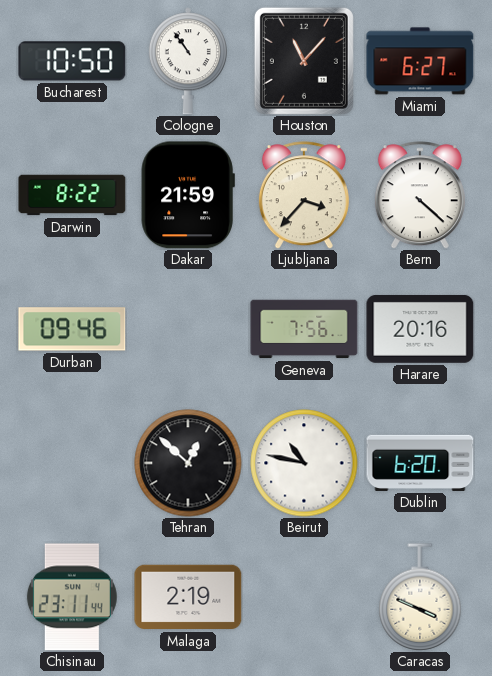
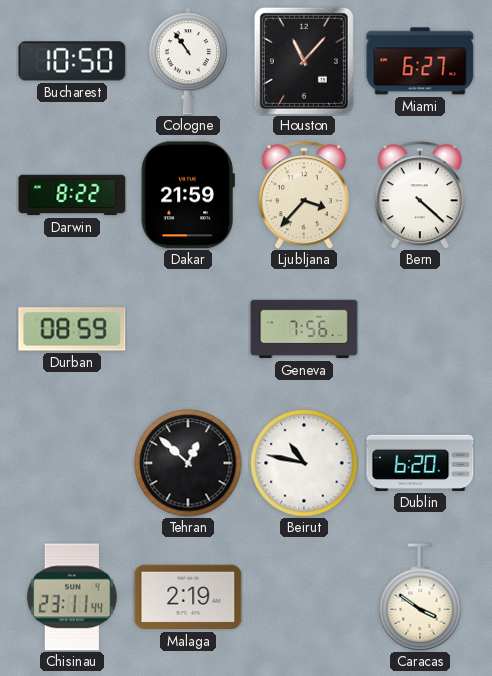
Durban: 09:46 -> 08:59
Harare: 20:16 -> none
Caracas: 3:49 -> 3:51
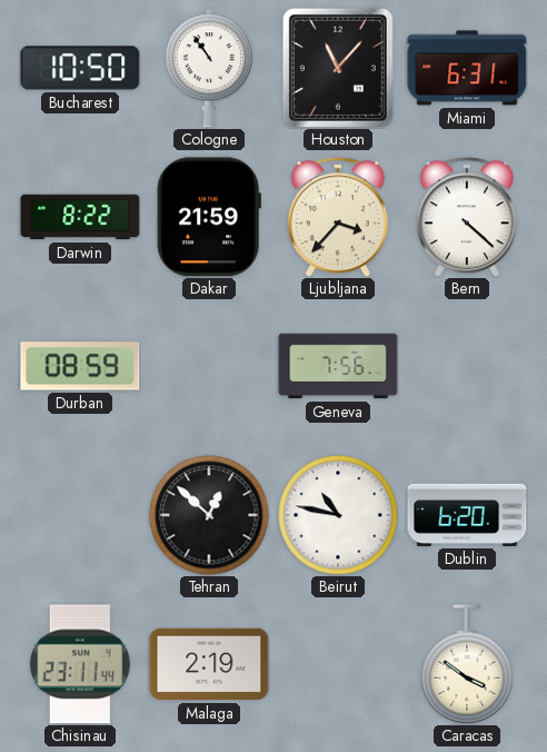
Miami: 6:27 -> 6:31
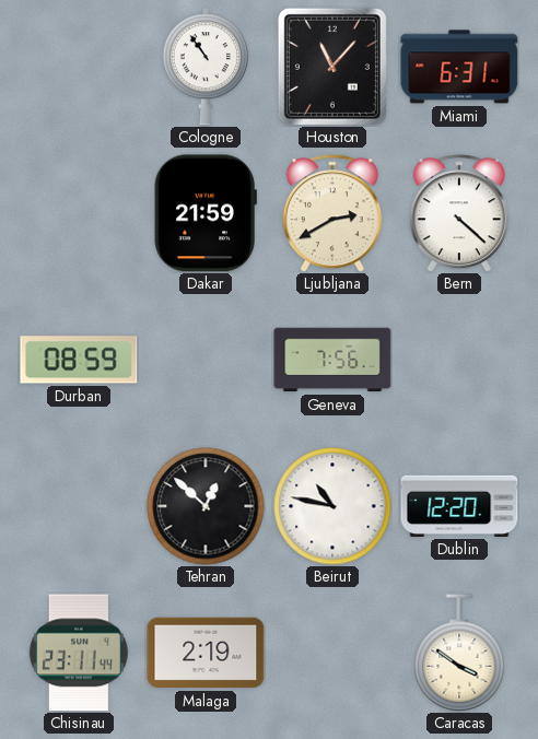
Bucharest: 10:50 -> none
Darwin: 8:22 -> none
Ljubljana: 3:37 -> 2:40
Dublin: 6:20 -> 12:20
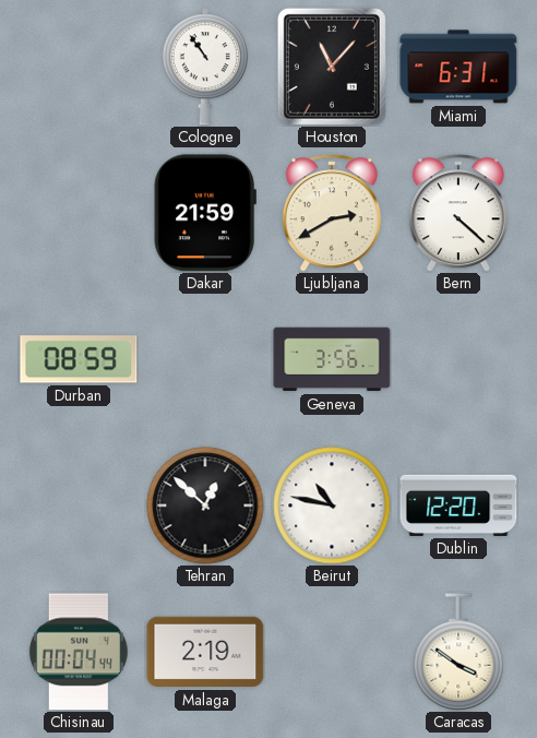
Geneva: 7:56 -> 3:56
Chisinau: 23:11 -> 00:04
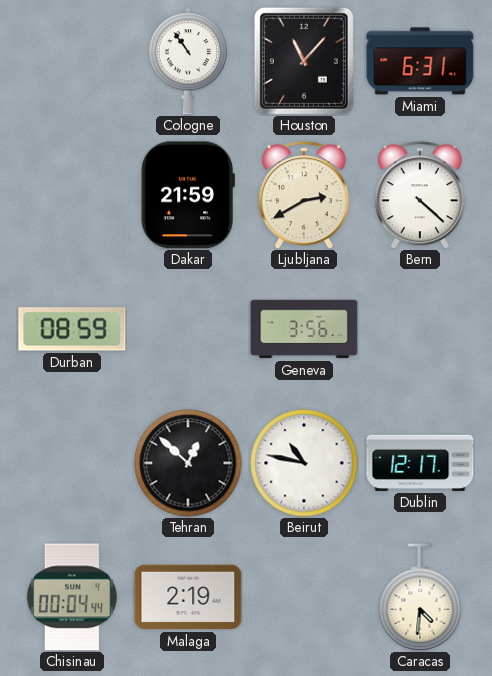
Dublin: 12:20 -> 12:17
Caracas: 3:51 -> 4:31
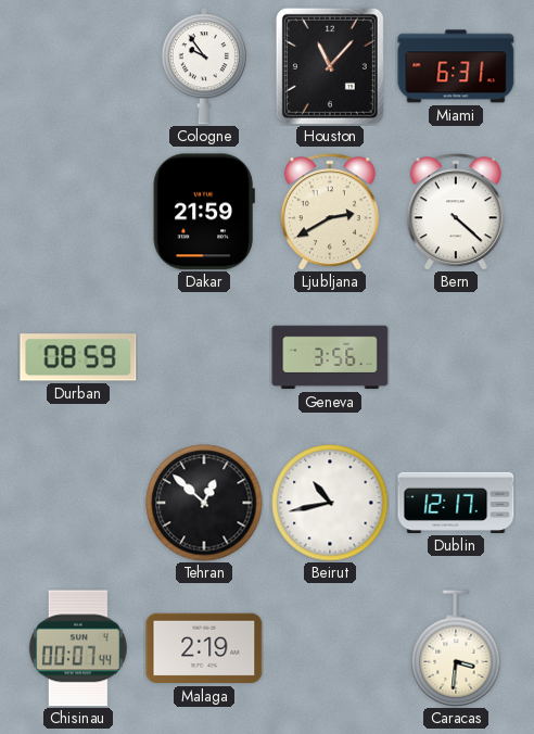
Cologne: 10:54 -> 9:54
Beirut: 10:47 -> 10:43
Chisinau: 00:04 -> 00:07
Caracas: 4:31 -> 3:31
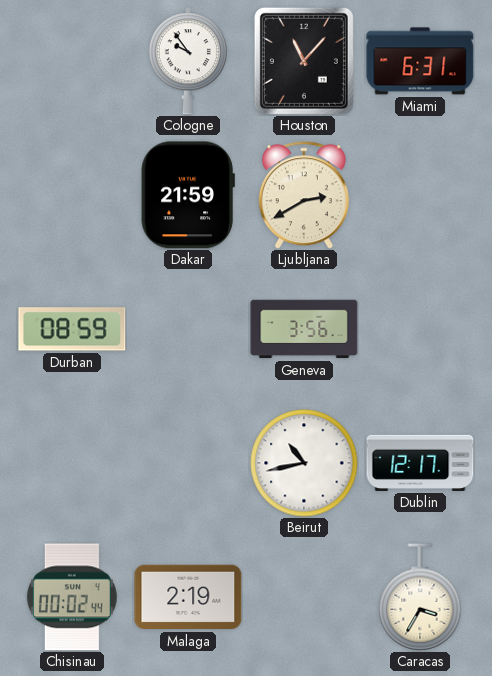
Bern: 4:22 -> none
Tehran: 12:52 -> none
Chisinau: 00:07 -> 00:02
Caracas: 3:31 -> 3:35
